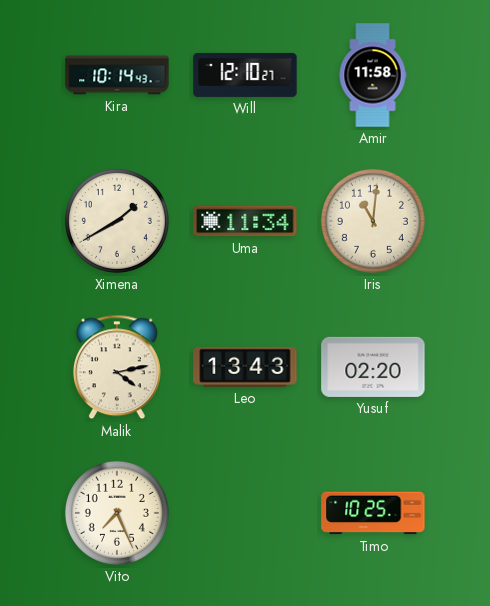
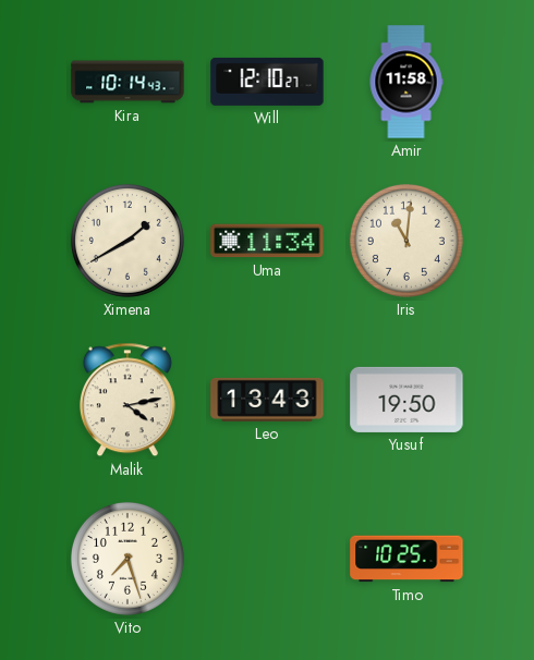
Yusuf: 02:20 -> 19:50
Vito: 7:26 -> 7:27
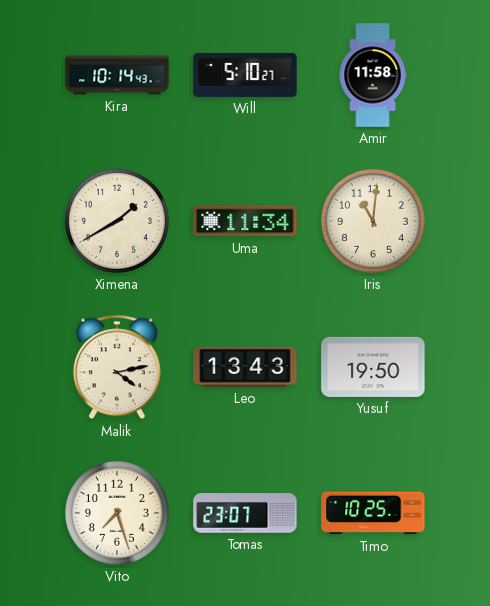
Will: 12:10 -> 5:10
Tomas: none -> 23:07
